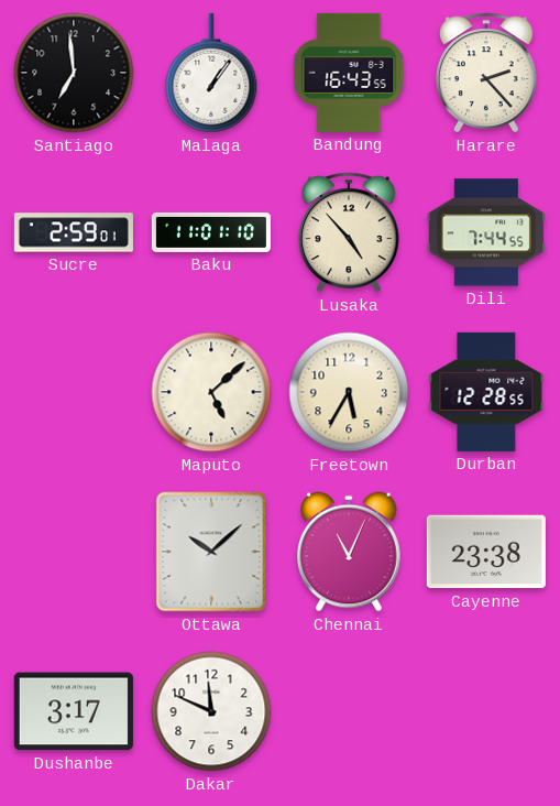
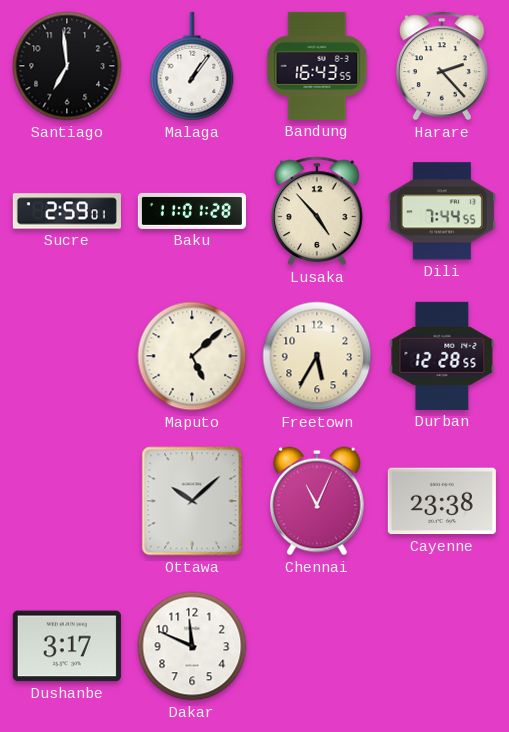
Baku: 11:01:10 -> 11:01:28
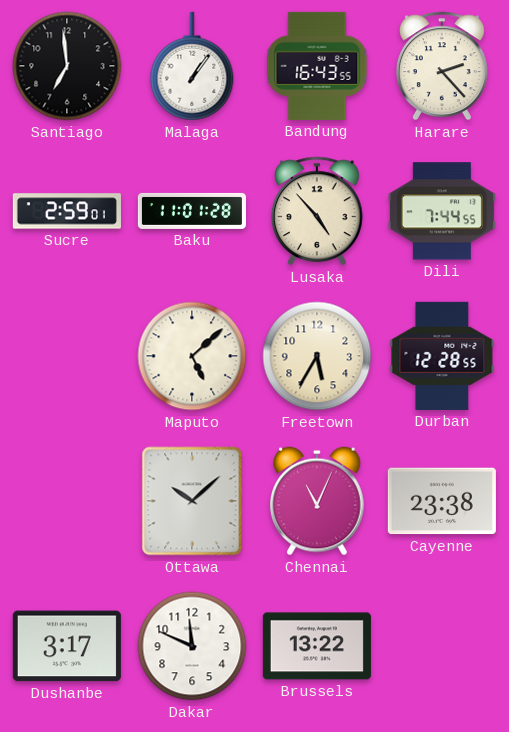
Brussels: none -> 13:22
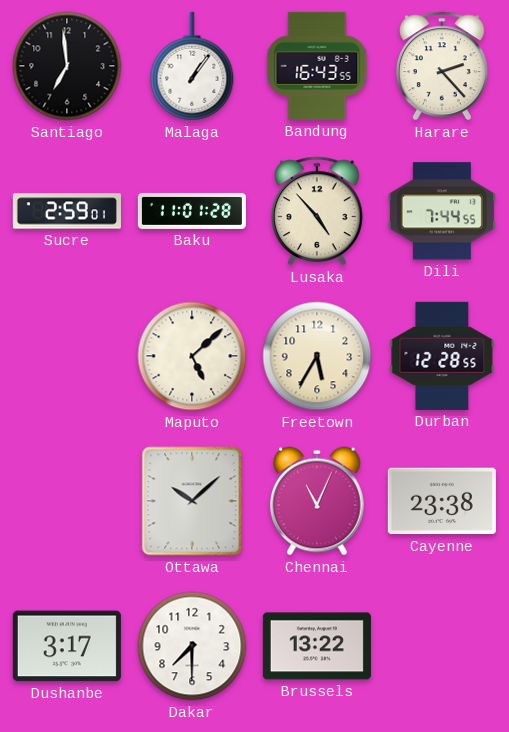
Dakar: 11:49 -> 7:30
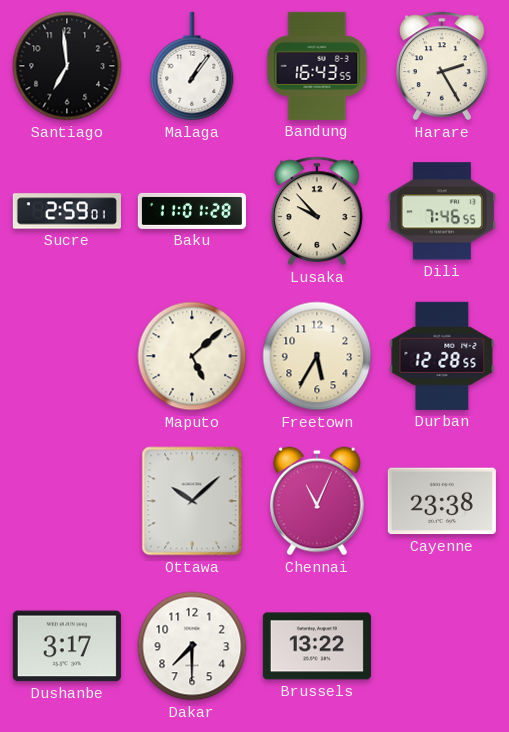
Harare: 2:23 -> 2:25
Lusaka: 4:53 -> 9:53
Dili: 7:44 -> 7:46
